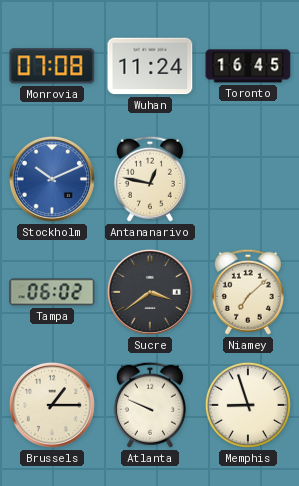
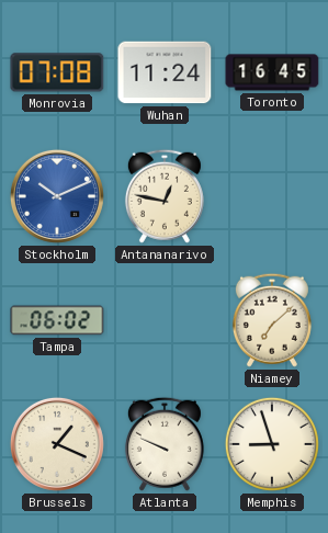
Sucre: 3:39 -> none
Brussels: 1:15 -> 1:19
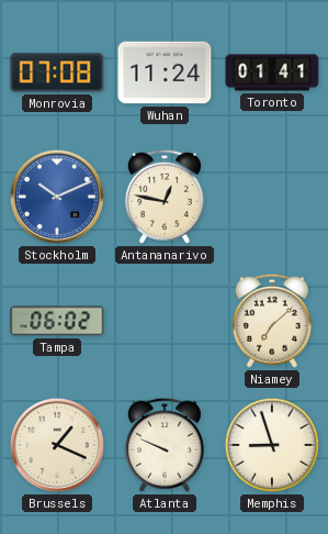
Toronto: 16:45 -> 01:41
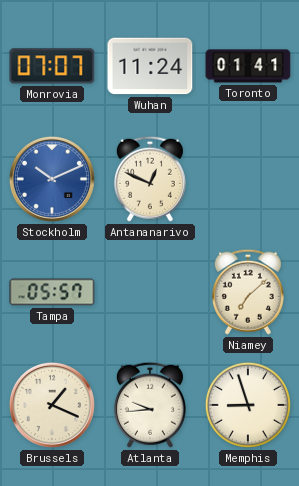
Monrovia: 07:08 -> 07:07
Antananarivo: 12:47 -> 12:49
Tampa: 06:02 -> 05:57
Atlanta: 9:49 -> 9:44
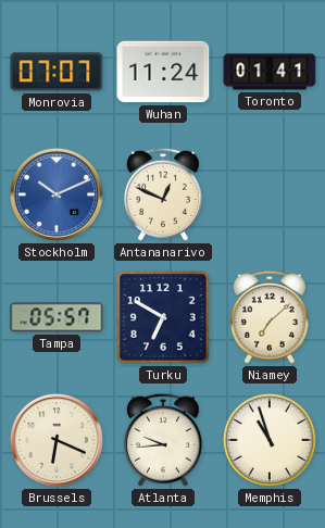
Turku: none -> 6:50
Brussels: 1:19 -> 6:19
Memphis: 8:57 -> 10:57
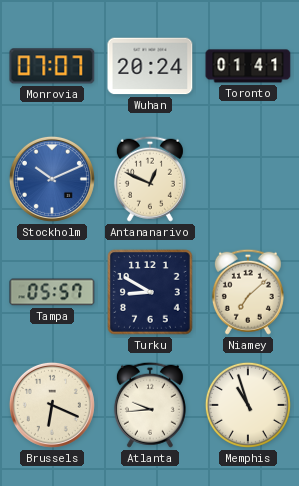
Wuhan: 11:24 -> 20:24
Turku: 6:50 -> 8:50
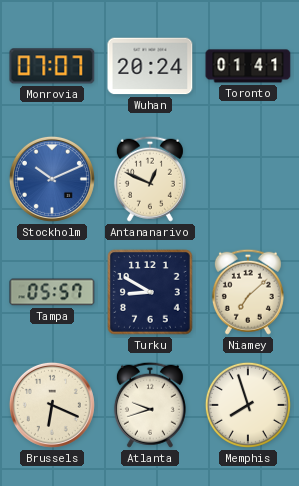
Atlanta: 9:44 -> 9:42
Memphis: 10:57 -> 7:57
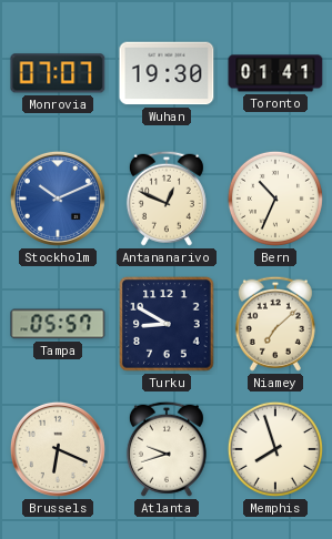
Wuhan: 20:24 -> 19:30
Bern: none -> 10:34
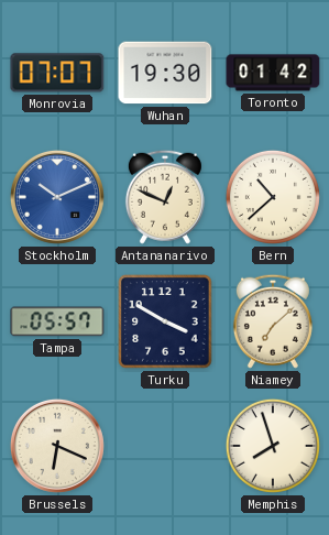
Toronto: 01:41 -> 01:42
Bern: 10:34 -> 10:38
Turku: 8:50 -> 3:50
Atlanta: 9:42 -> none
